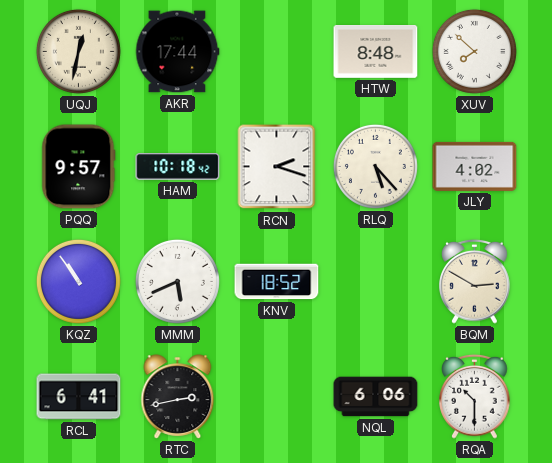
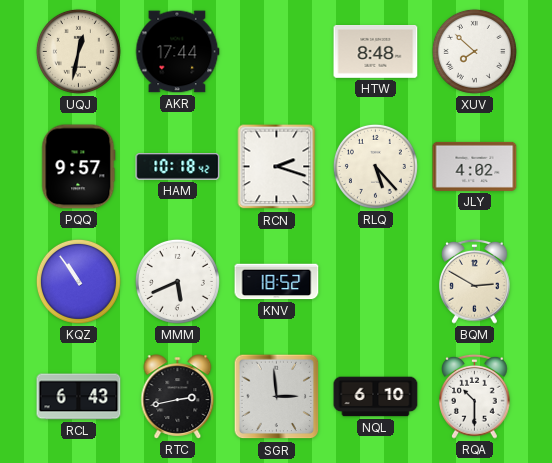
RCL: 6:41 -> 6:43
SGR: none -> 2:59
NQL: 6:06 -> 6:10
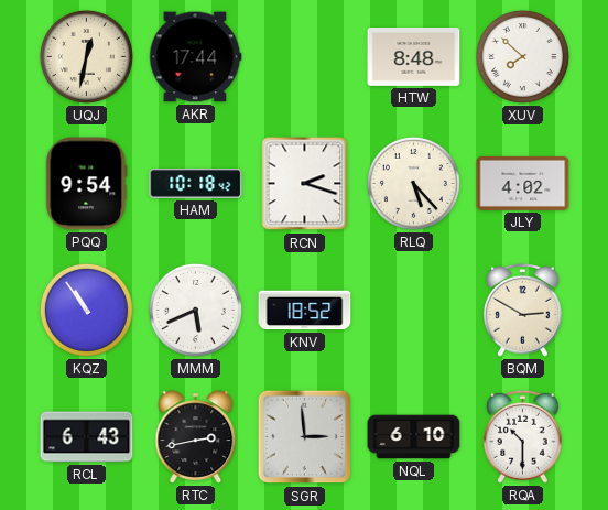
PQQ: 9:57 -> 9:54
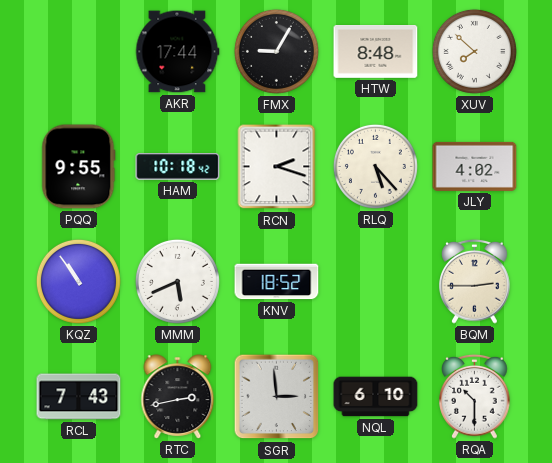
UQJ: 12:32 -> none
FMX: none -> 9:05
PQQ: 9:54 -> 9:55
BQM: 2:50 -> 2:45
RCL: 6:43 -> 7:43
